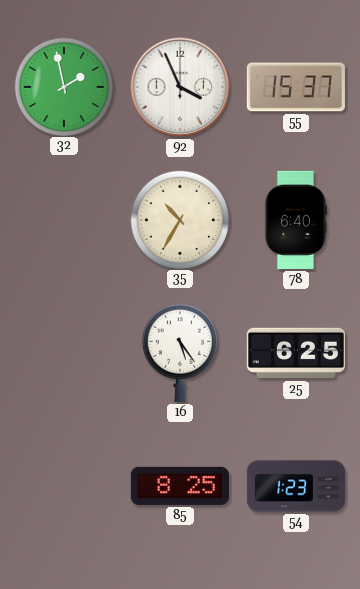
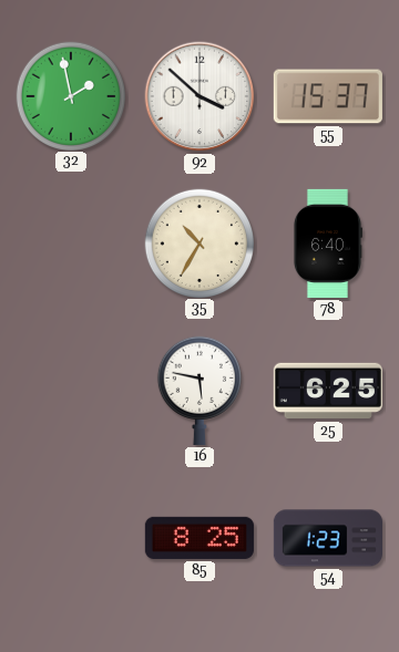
92: 3:56 -> 3:52
16: 5:24 -> 5:47
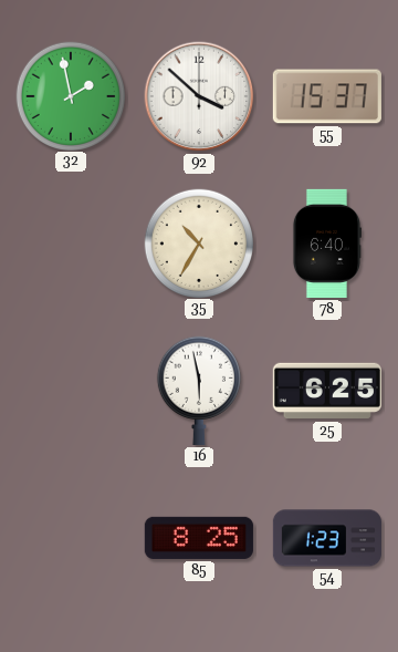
16: 5:47 -> 5:58
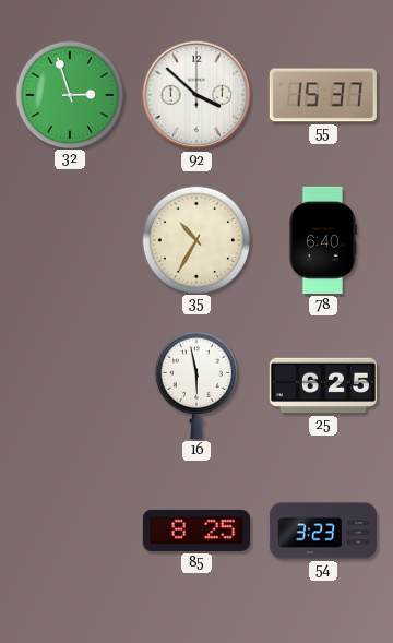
32: 1:58 -> 2:57
54: 1:23 -> 3:23
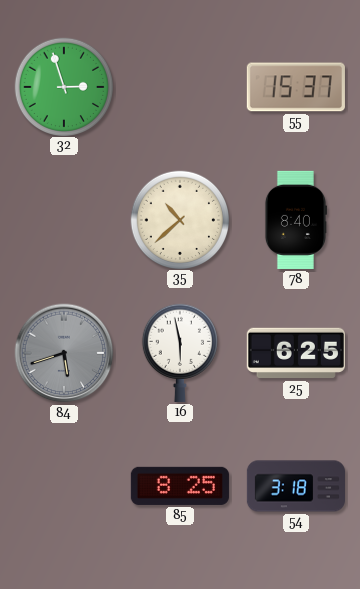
92: 3:52 -> none
35: 10:35 -> 10:38
78: 6:40 -> 8:40
84: none -> 5:42
54: 3:23 -> 3:18
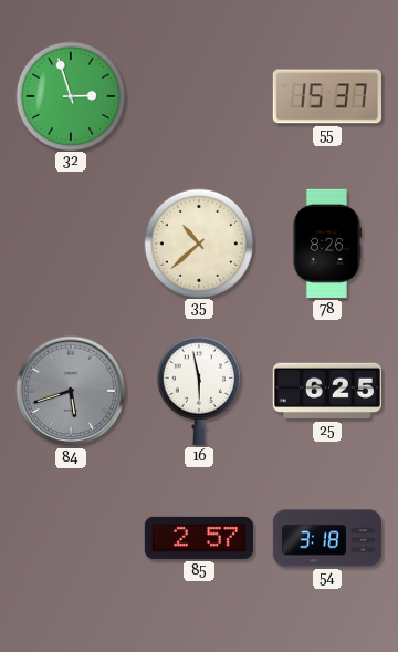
78: 8:40 -> 8:26
85: 8:25 -> 2:57
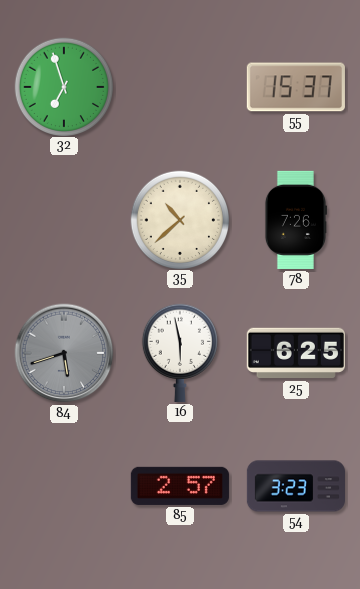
32: 2:57 -> 6:57
78: 8:26 -> 7:26
54: 3:18 -> 3:23
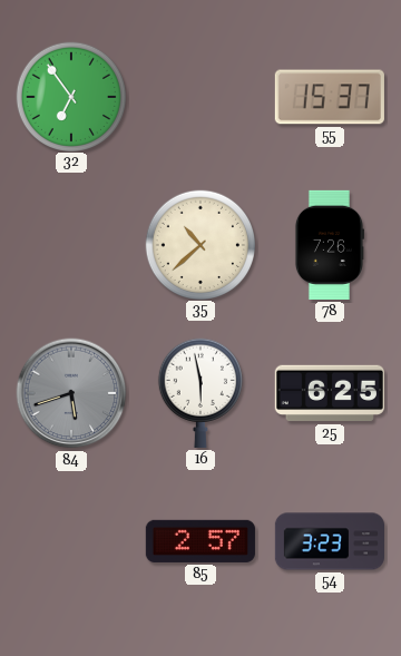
32: 6:57 -> 6:54
